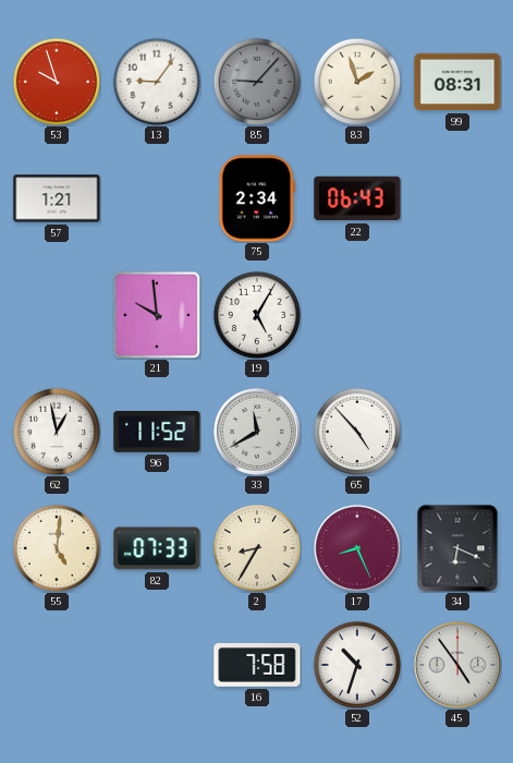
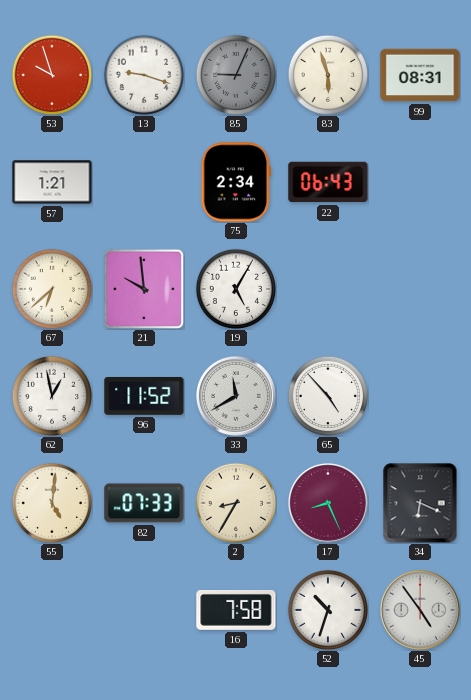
13: 9:06 -> 9:18
85: 9:07 -> 9:04
83: 1:57 -> 5:57
67: none -> 6:38
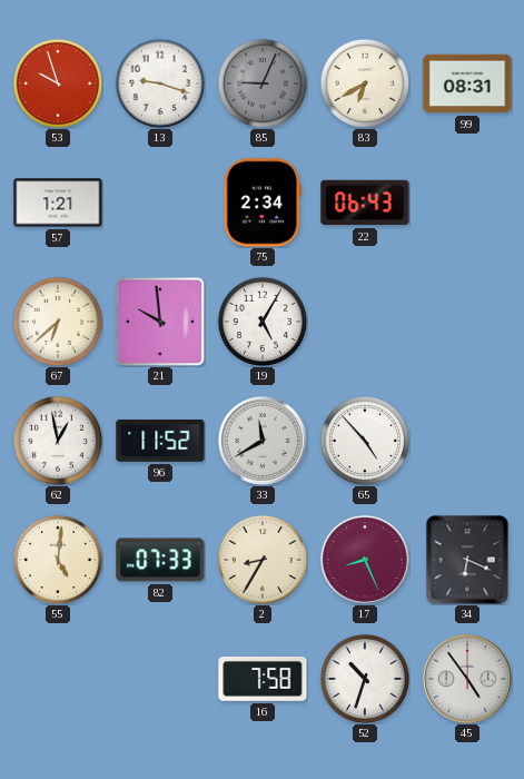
83: 5:57 -> 6:40
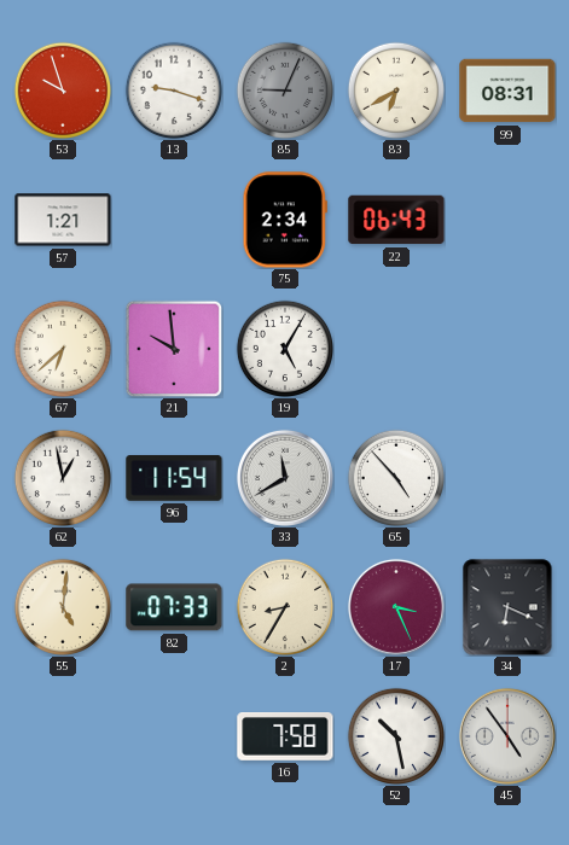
96: 11:52 -> 11:54
17: 8:26 -> 3:26
52: 10:33 -> 10:28
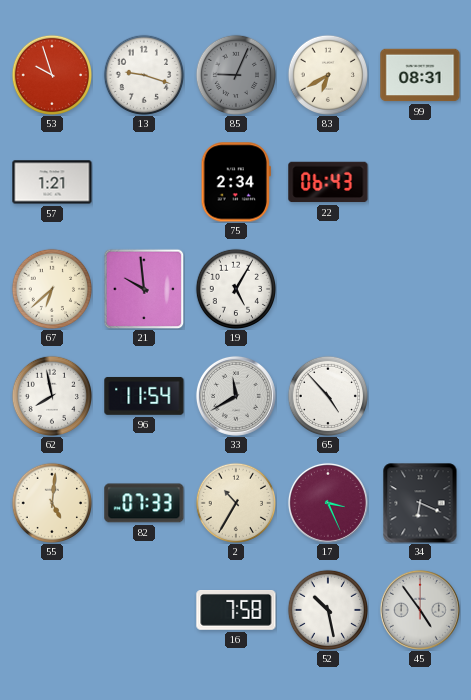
62: 12:58 -> 7:58
2: 8:35 -> 10:35
